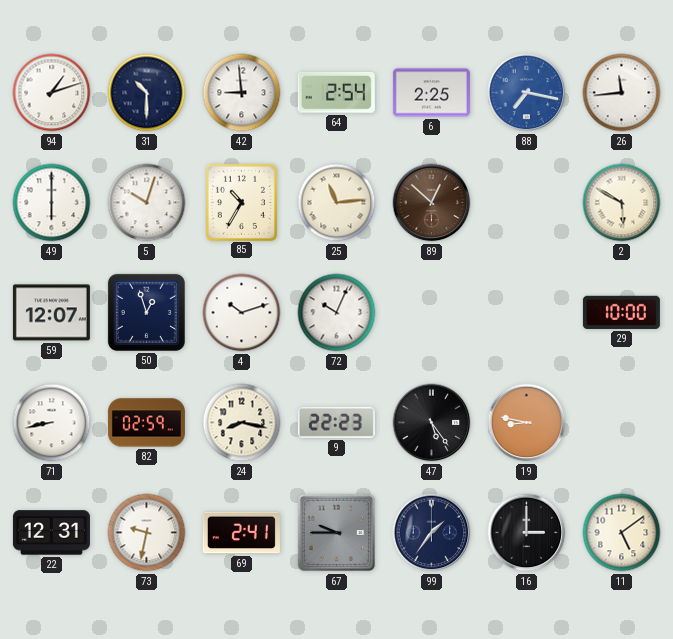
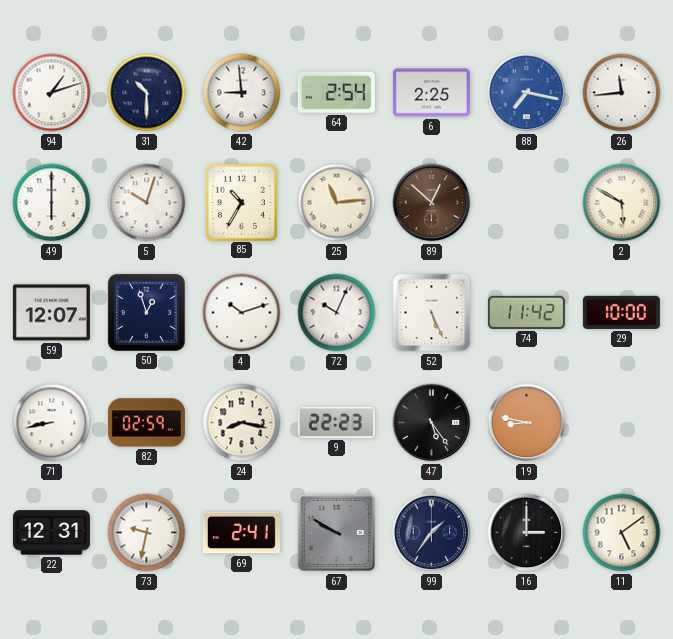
52: none -> 5:26
74: none -> 11:42
67: 9:45 -> 9:50
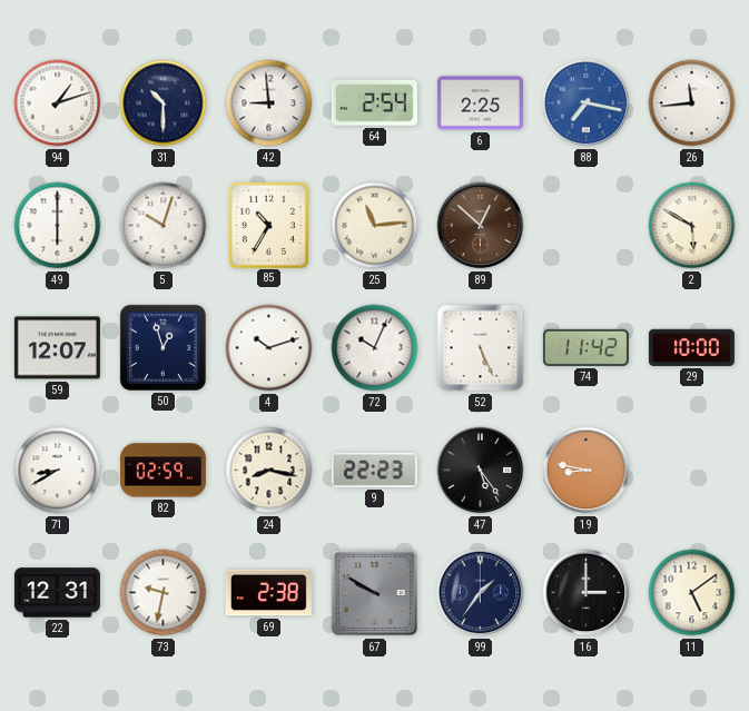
71: 8:43 -> 8:40
69: 2:41 -> 2:38
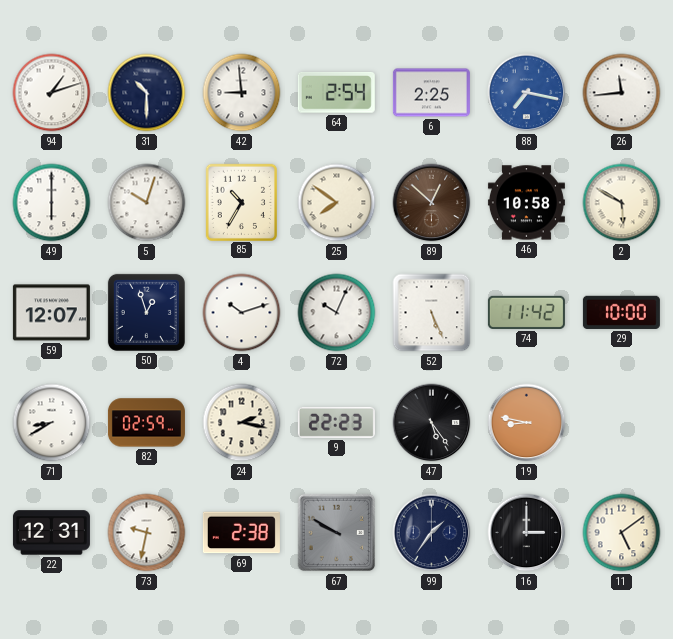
25: 11:14 -> 7:51
46: none -> 10:58
24: 8:17 -> 2:17
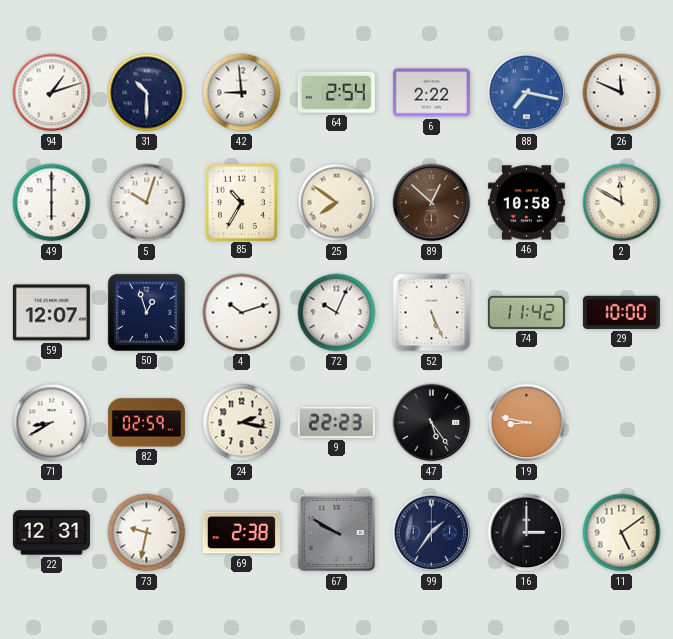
6: 2:25 -> 2:22
26: 11:44 -> 11:49
2: 5:50 -> 11:50
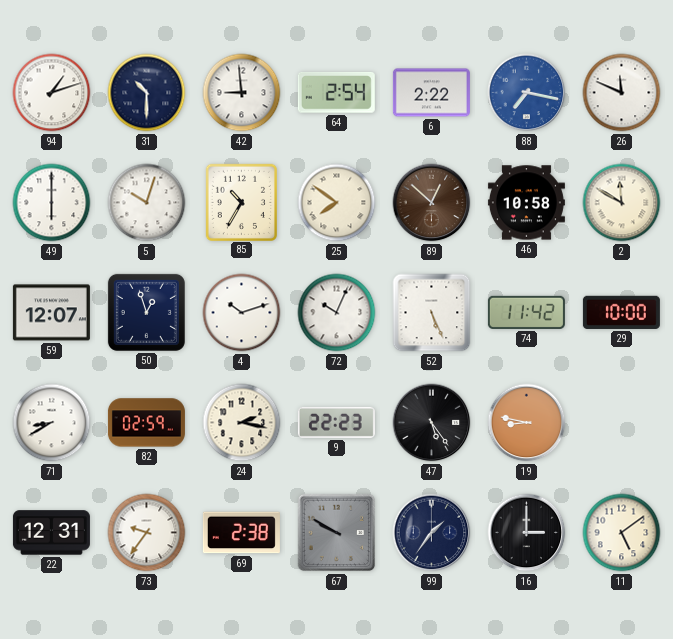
73: 9:32 -> 9:36
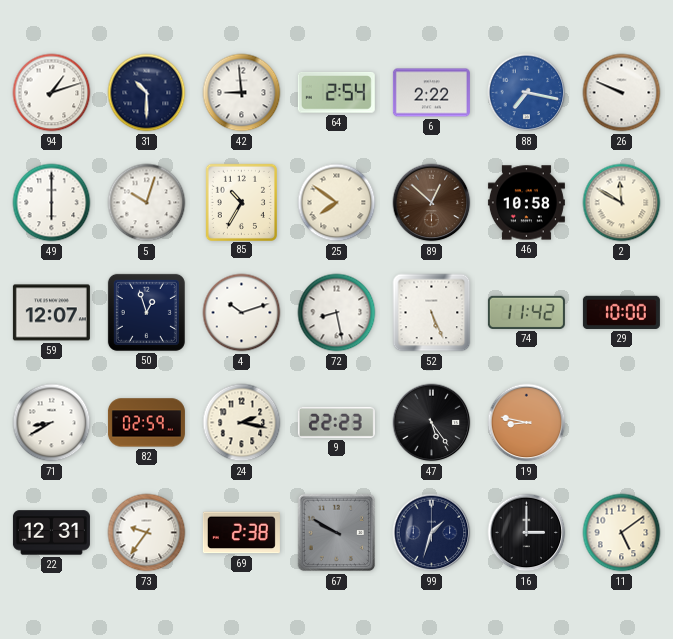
26: 11:49 -> 9:49
72: 10:04 -> 8:28
99: 1:36 -> 1:33
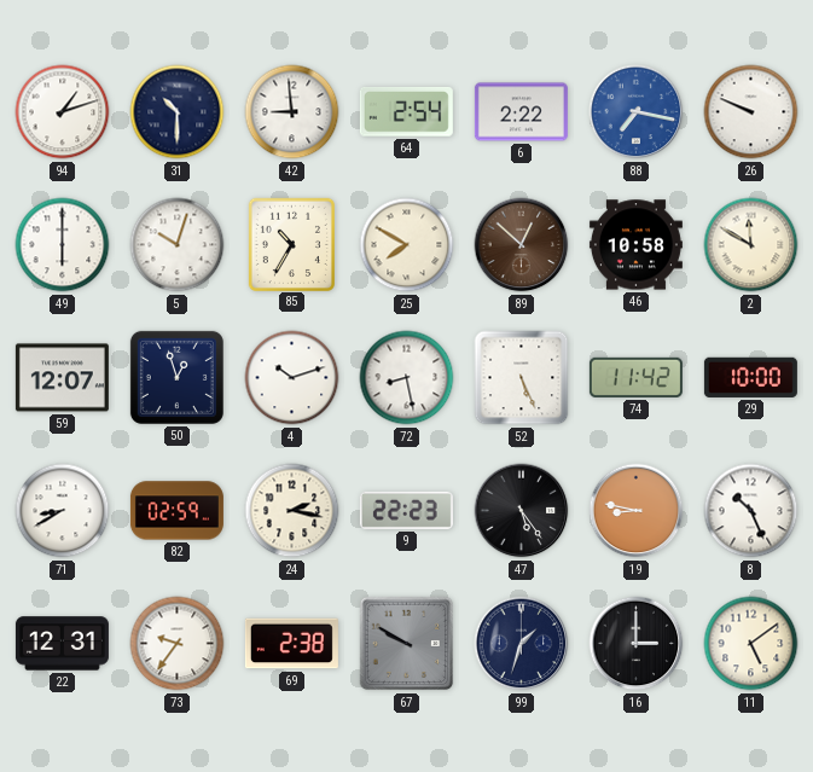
25: 7:51 -> 7:50
8: none -> 10:26
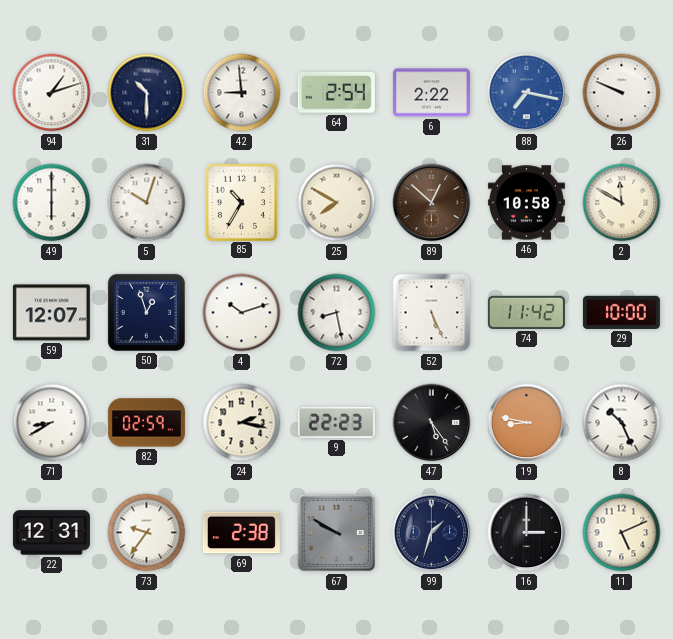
11: 5:09 -> 5:11
